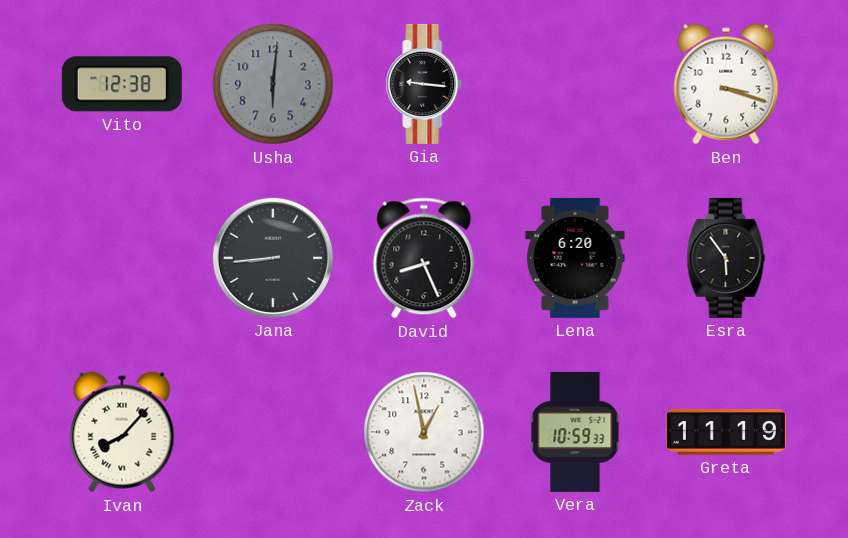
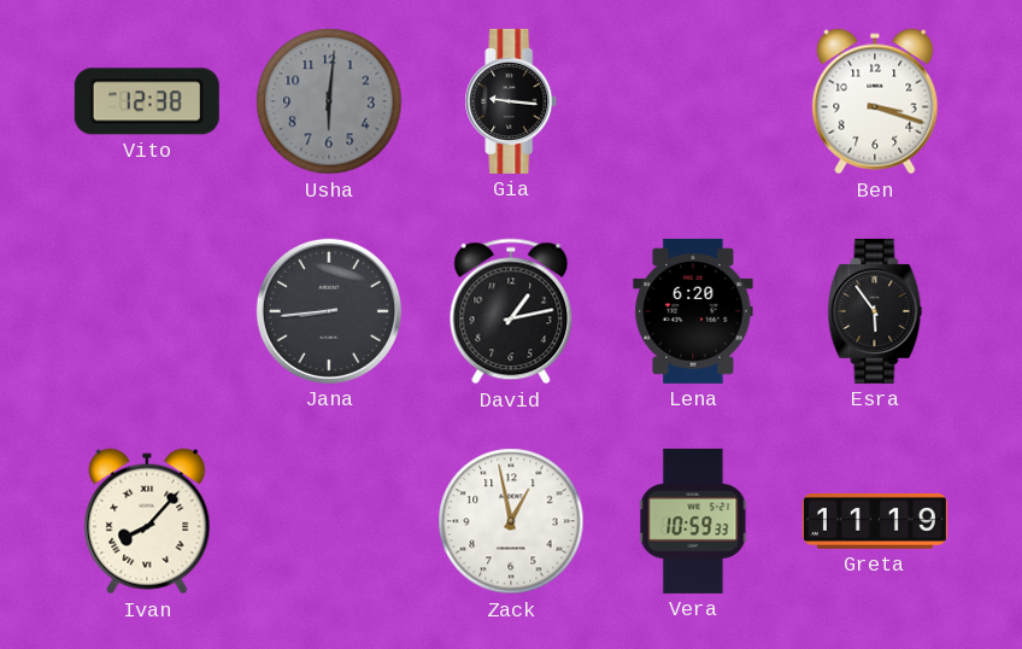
David: 8:26 -> 1:13
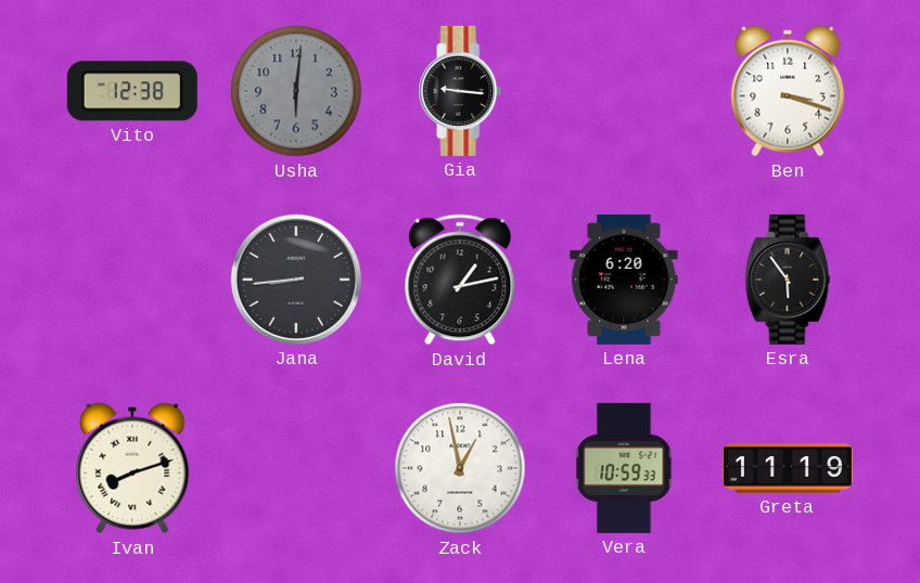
Ivan: 8:07 -> 8:12
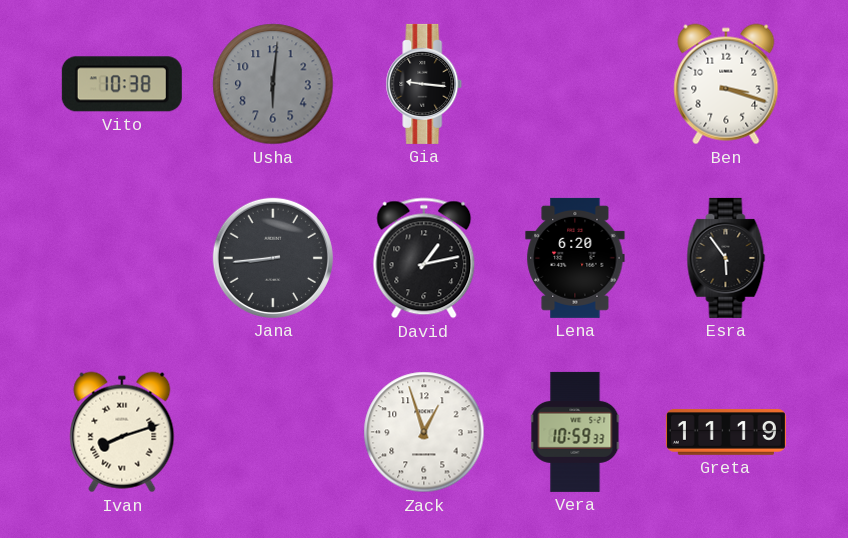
Vito: 12:38 -> 10:38
Zack: 12:58 -> 12:57
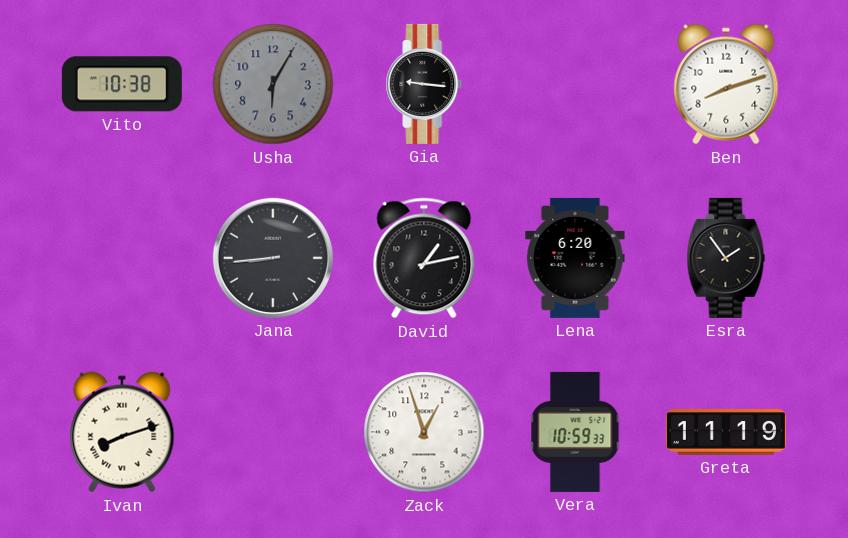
Usha: 6:01 -> 6:05
Ben: 3:18 -> 8:12
Esra: 5:54 -> 1:54
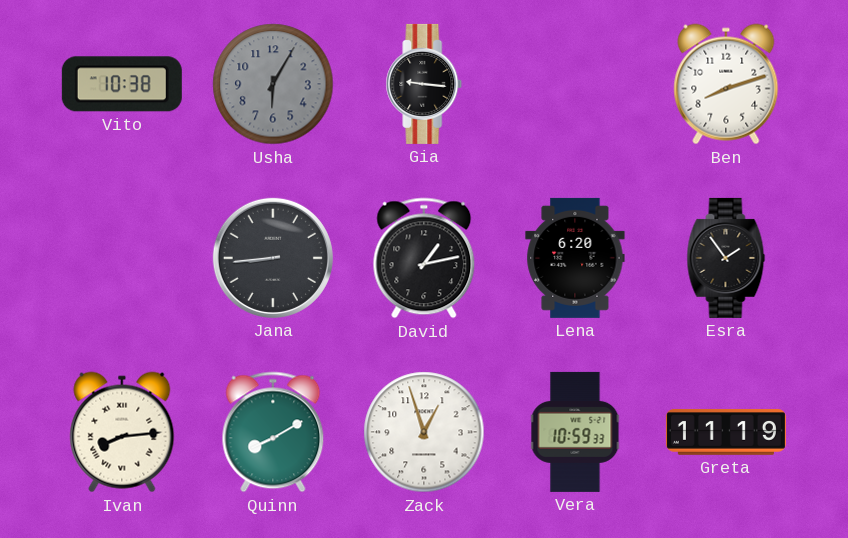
Ivan: 8:12 -> 8:14
Quinn: none -> 8:10
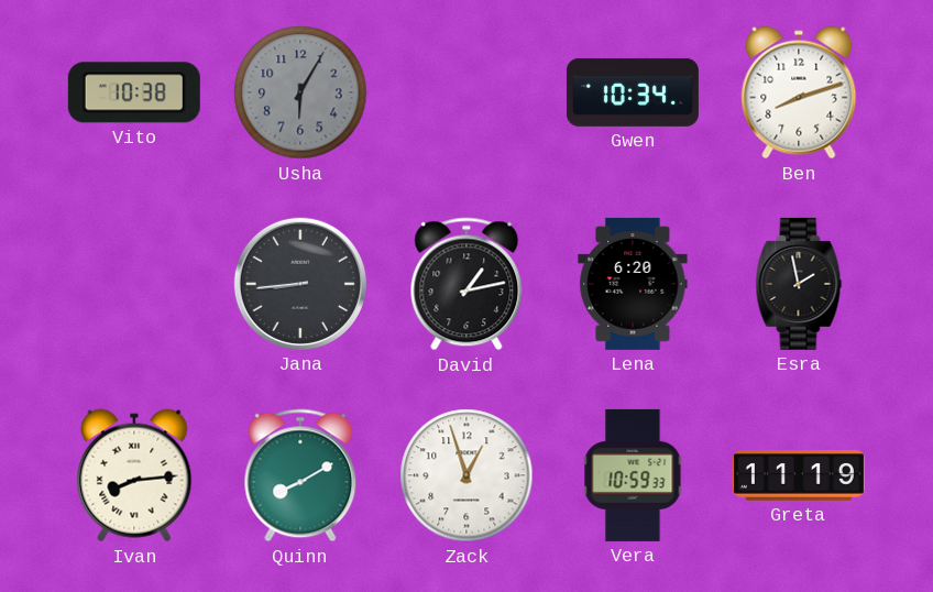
Gia: 9:16 -> none
Gwen: none -> 10:34
Esra: 1:54 -> 1:58
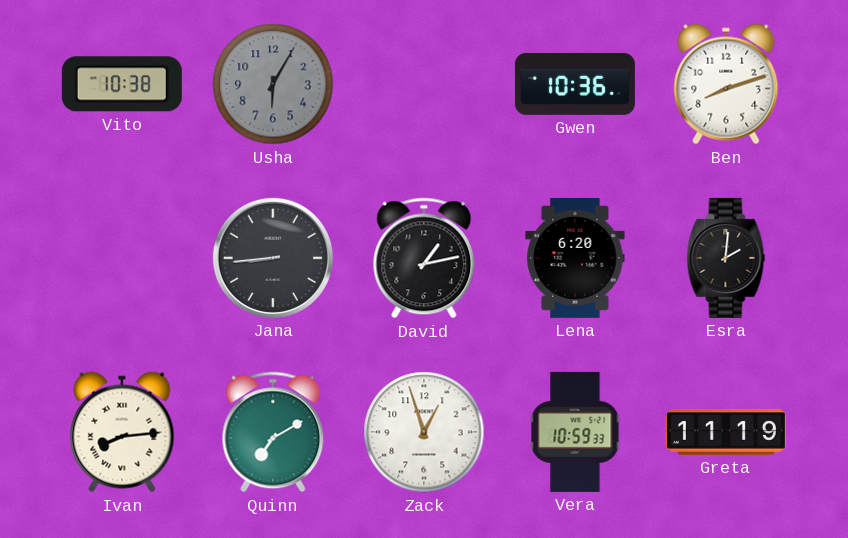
Gwen: 10:34 -> 10:36
Esra: 1:58 -> 2:01
Quinn: 8:10 -> 7:10
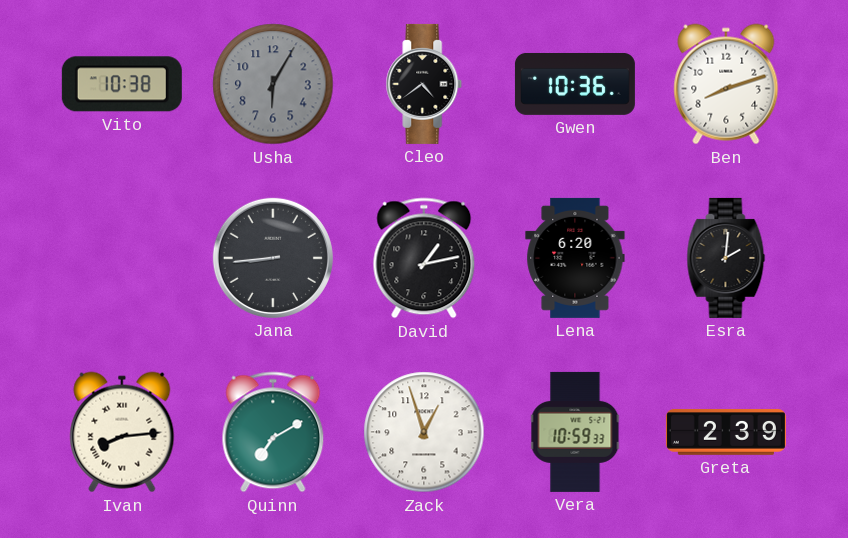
Cleo: none -> 4:39
Greta: 11:19 -> 2:39
